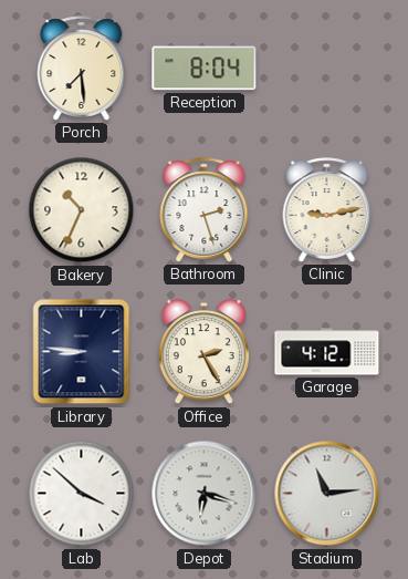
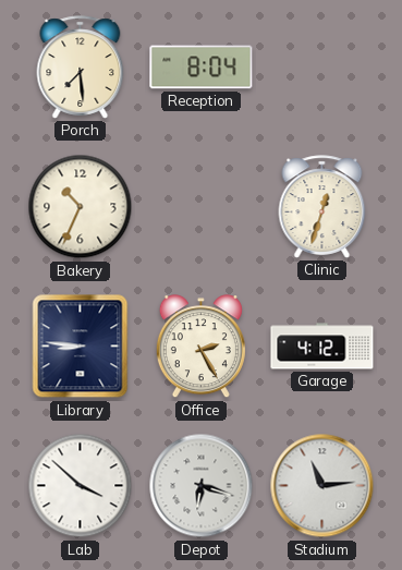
Bathroom: 2:27 -> none
Clinic: 9:13 -> 12:33
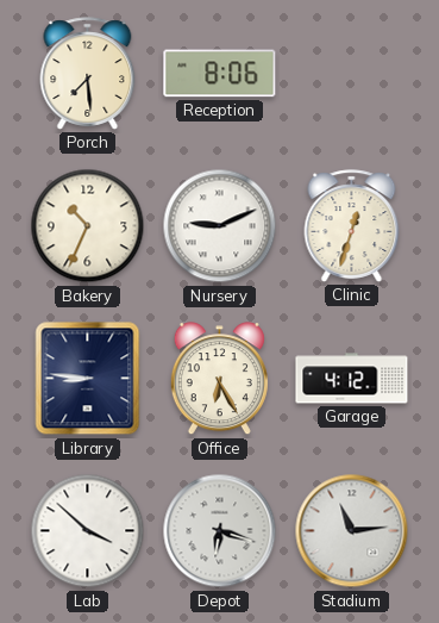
Reception: 8:04 -> 8:06
Nursery: none -> 9:11
Office: 2:25 -> 6:25
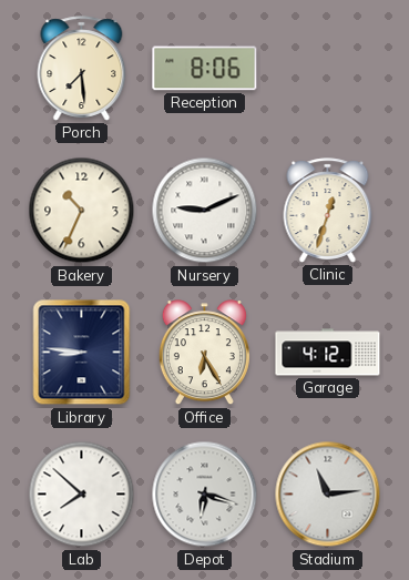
Lab: 3:52 -> 7:52
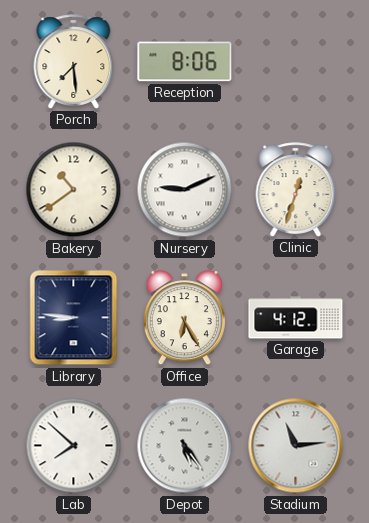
Bakery: 10:34 -> 10:39
Depot: 6:18 -> 5:24
